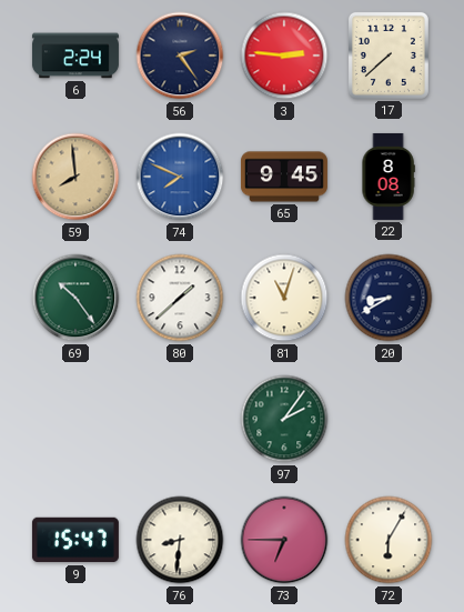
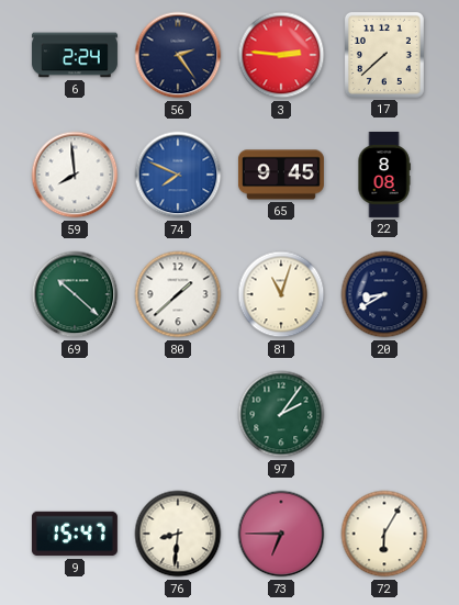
59 dial: champagne -> white
69: 10:24 -> 10:22
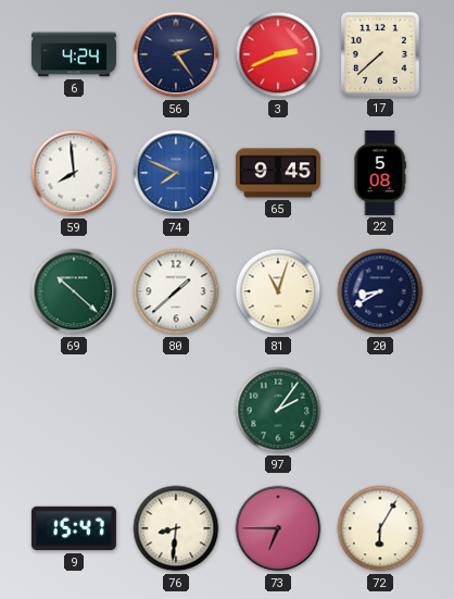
6: 2:24 -> 4:24
3: 2:46 -> 2:41
22: 8:08 -> 5:08
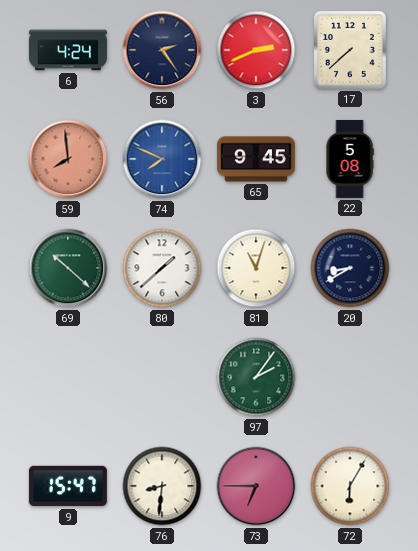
59 dial: white -> salmon
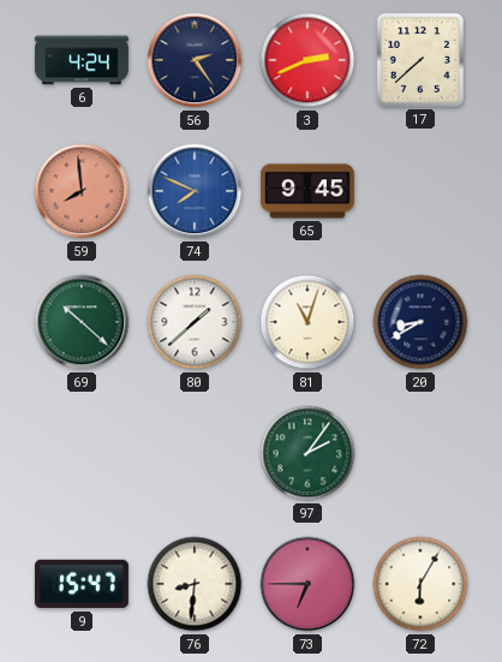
22: 5:08 -> none
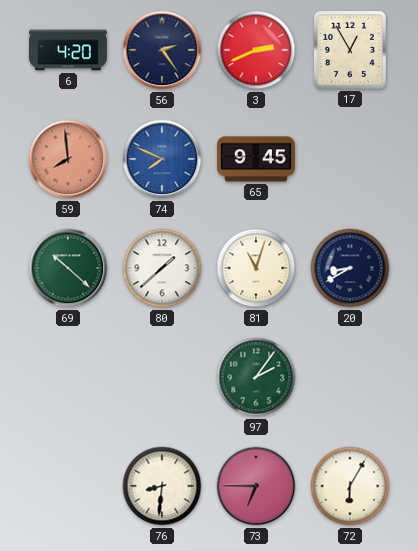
6: 4:24 -> 4:20
17: 7:38 -> 12:55
9: 15:47 -> none
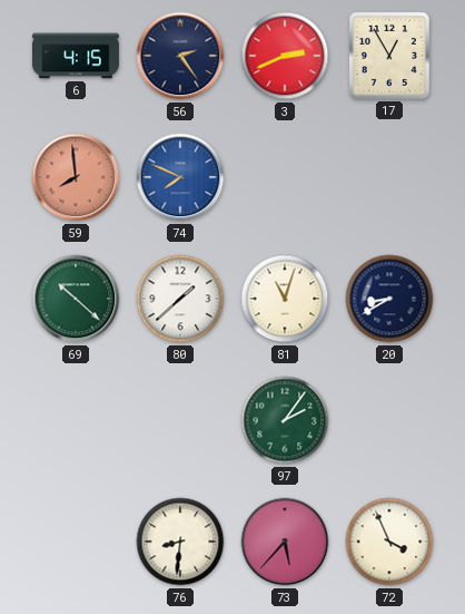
6: 4:20 -> 4:15
65: 9:45 -> none
73: 6:45 -> 5:37
72: 6:05 -> 3:56
